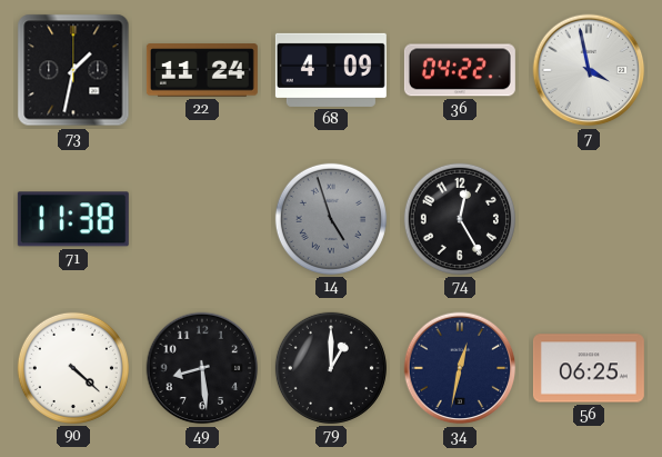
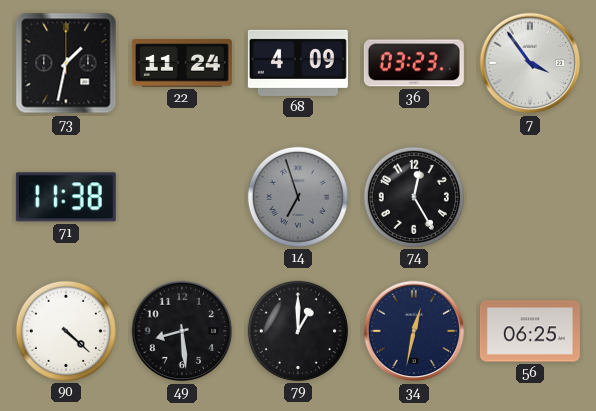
36: 04:22 -> 03:23
7: 3:58 -> 3:54
14: 4:57 -> 6:57
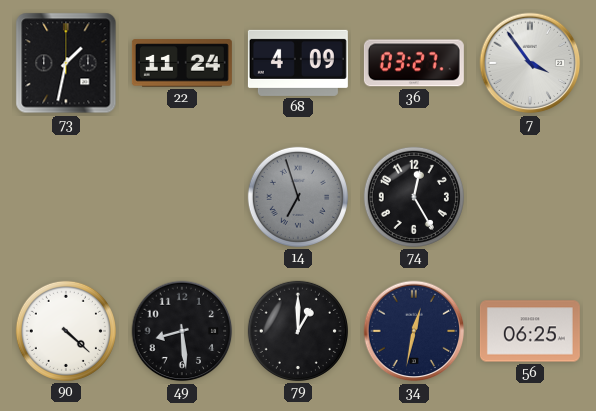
36: 03:23 -> 03:27
71: 11:38 -> none
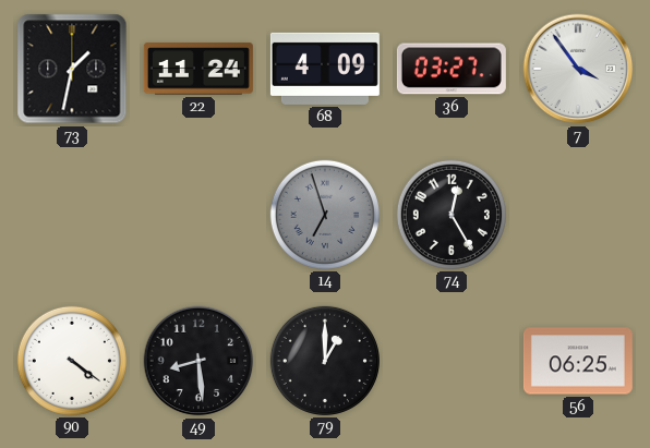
90: 4:22 -> 4:21
34: 12:32 -> none
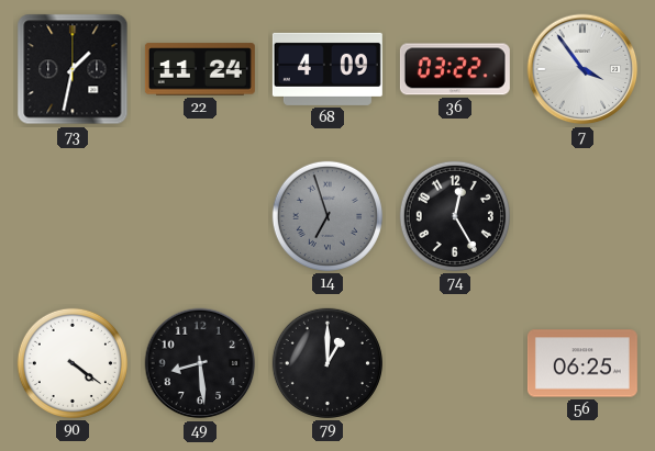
36: 03:27 -> 03:22
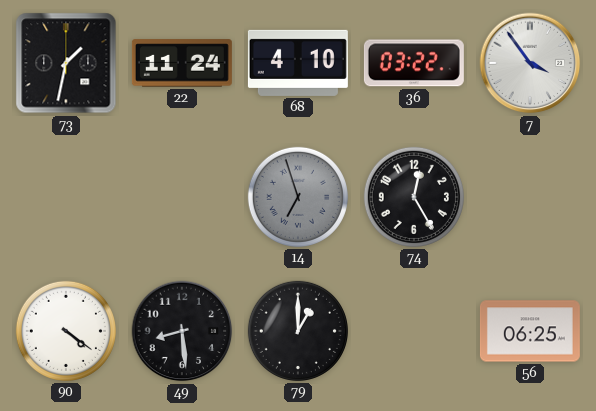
68: 4:09 -> 4:10
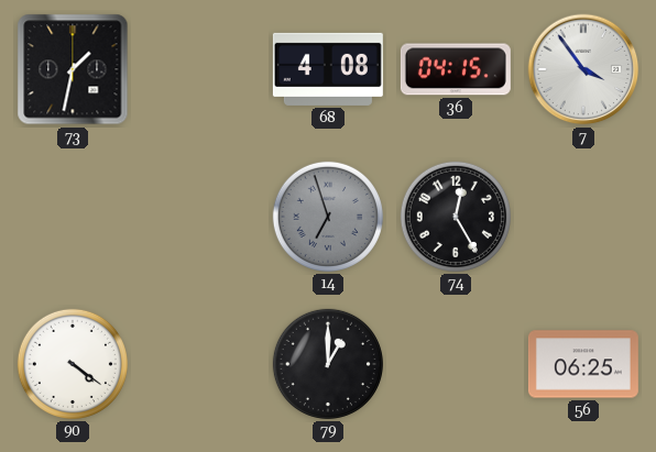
22: 11:24 -> none
68: 4:10 -> 4:08
36: 03:22 -> 04:15
49: 8:29 -> none
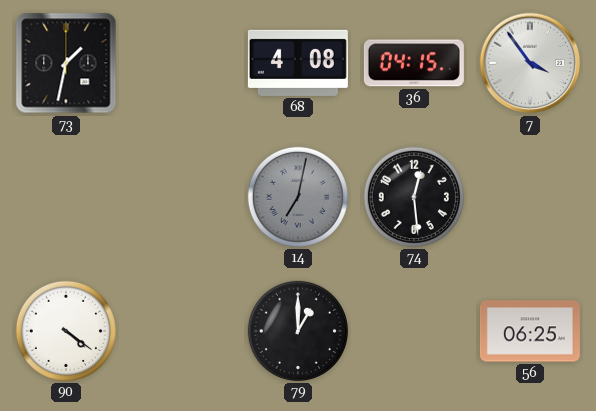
14: 6:57 -> 7:02
74: 12:25 -> 12:29
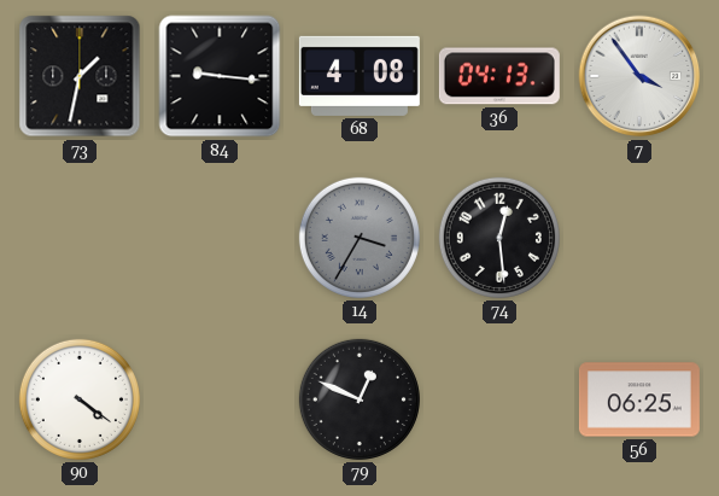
84: none -> 9:16
36: 04:15 -> 04:13
14: 7:02 -> 3:35
79: 1:00 -> 12:49
